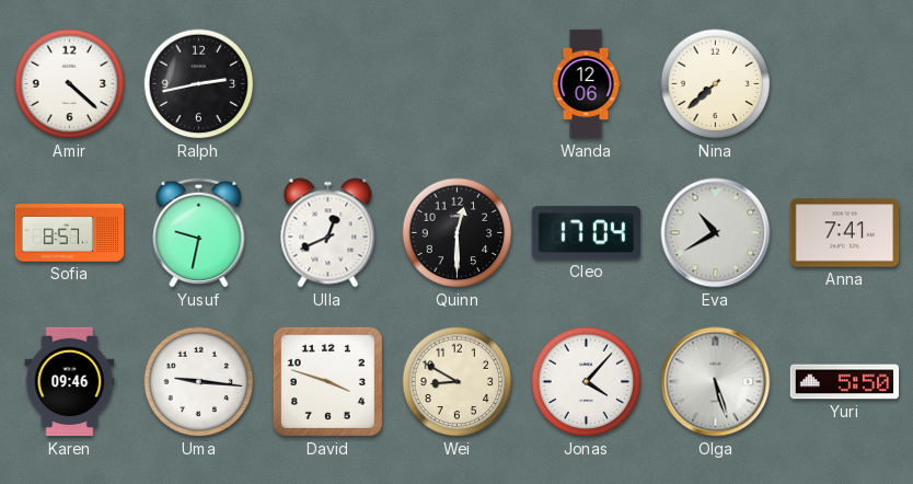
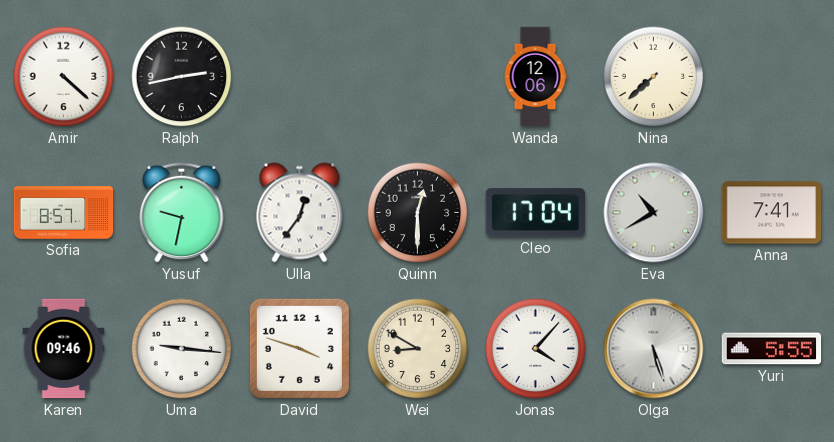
Ulla: 12:41 -> 12:36
Yuri: 5:50 -> 5:55
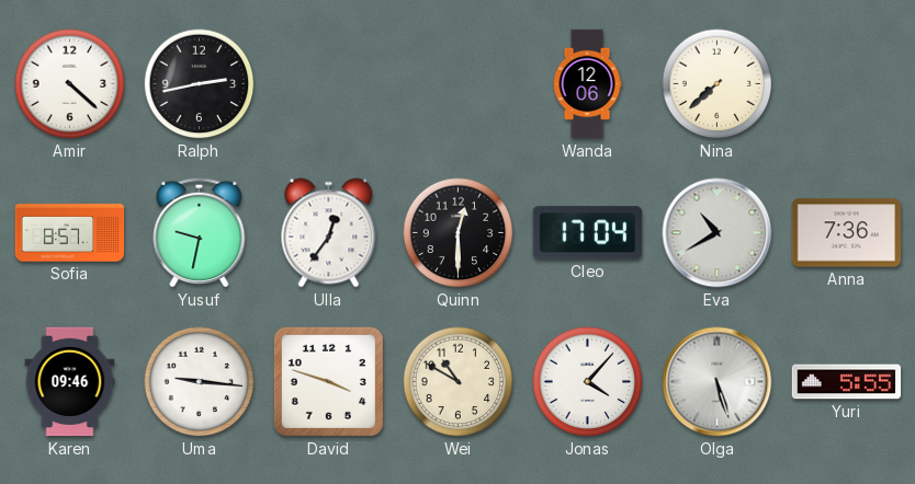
Anna: 7:41 -> 7:36
Wei: 8:50 -> 10:50
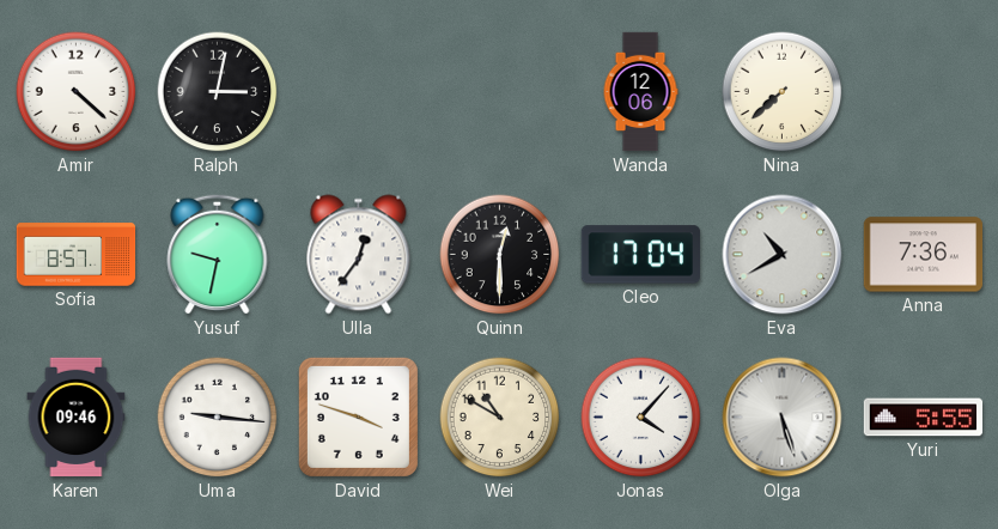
Ralph: 2:43 -> 3:02
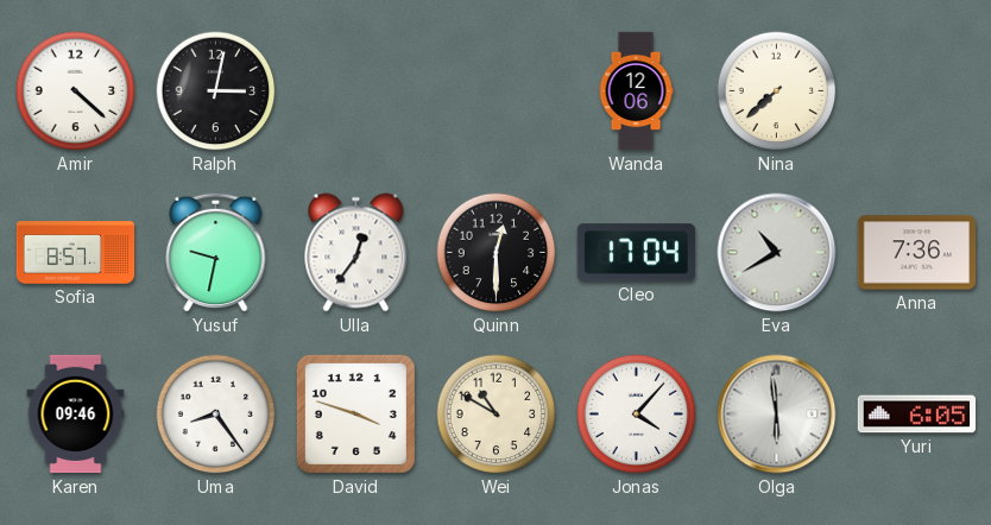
Uma: 9:16 -> 8:24
Olga: 5:27 -> 5:59
Yuri: 5:55 -> 6:05
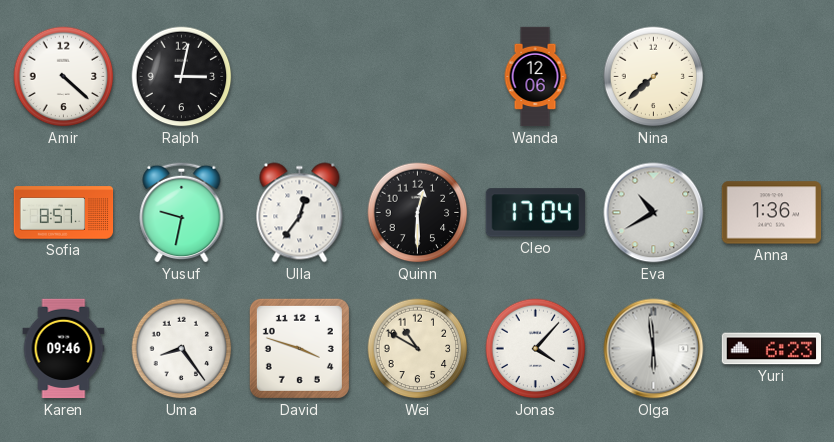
Anna: 7:36 -> 1:36
Yuri: 6:05 -> 6:23
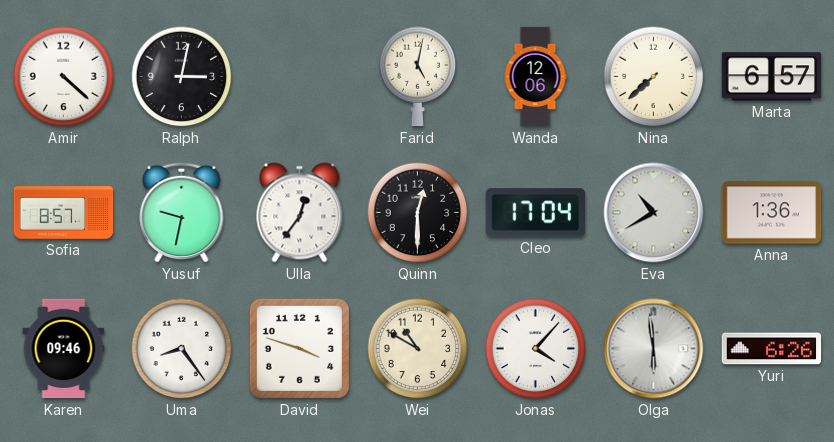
Farid: none -> 5:02
Marta: none -> 6:57
Yuri: 6:23 -> 6:26
